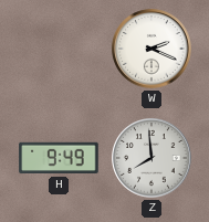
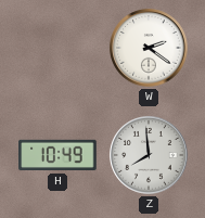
W: 2:19 -> 2:21
H: 9:49 -> 10:49
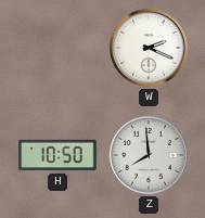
W: 2:21 -> 2:19
H: 10:49 -> 10:50
